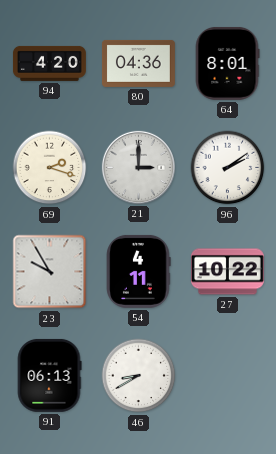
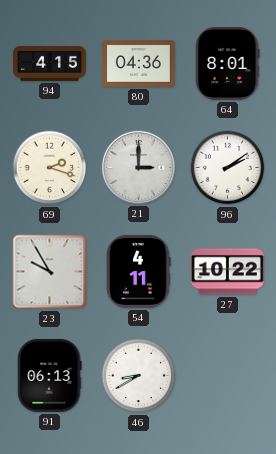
94: 4:20 -> 4:15
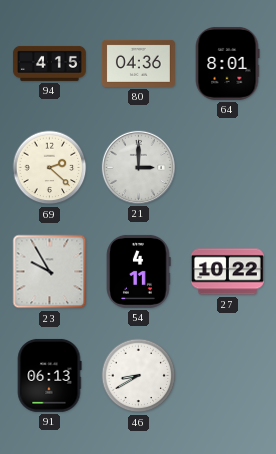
69: 2:18 -> 2:22
96: 2:09 -> none
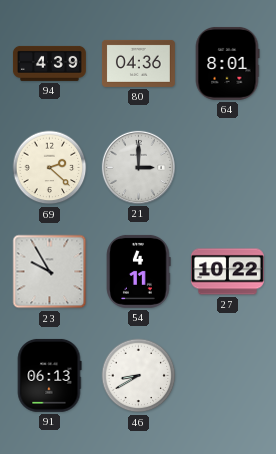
94: 4:15 -> 4:39
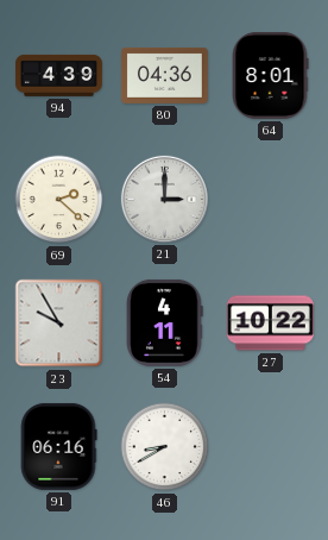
91: 06:13 -> 06:16
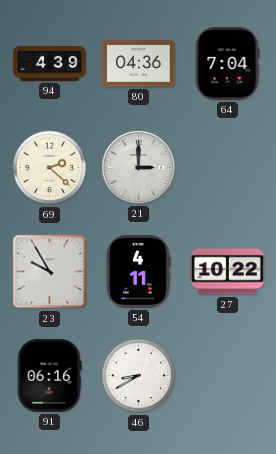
64: 8:01 -> 7:04
